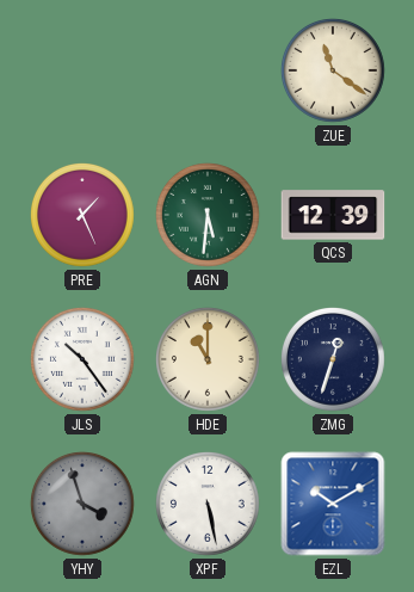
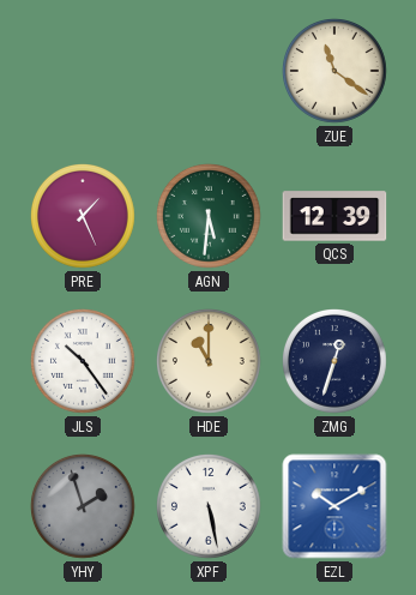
YHY: 3:57 -> 1:57
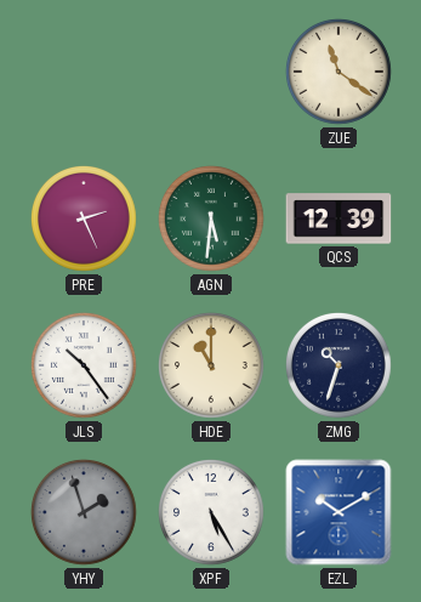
PRE: 1:26 -> 2:26
ZMG: 12:33 -> 10:33
XPF: 5:28 -> 5:25
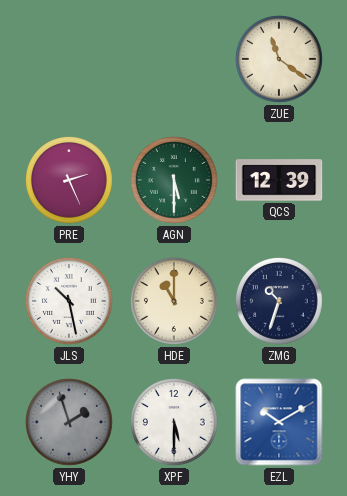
AGN: 5:31 -> 5:30
JLS: 10:24 -> 10:28
XPF: 5:25 -> 5:30
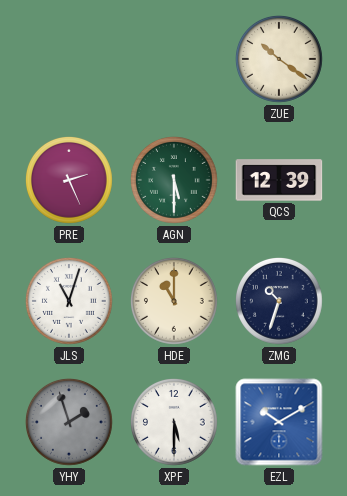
ZUE: 11:21 -> 10:21
JLS: 10:28 -> 11:03
